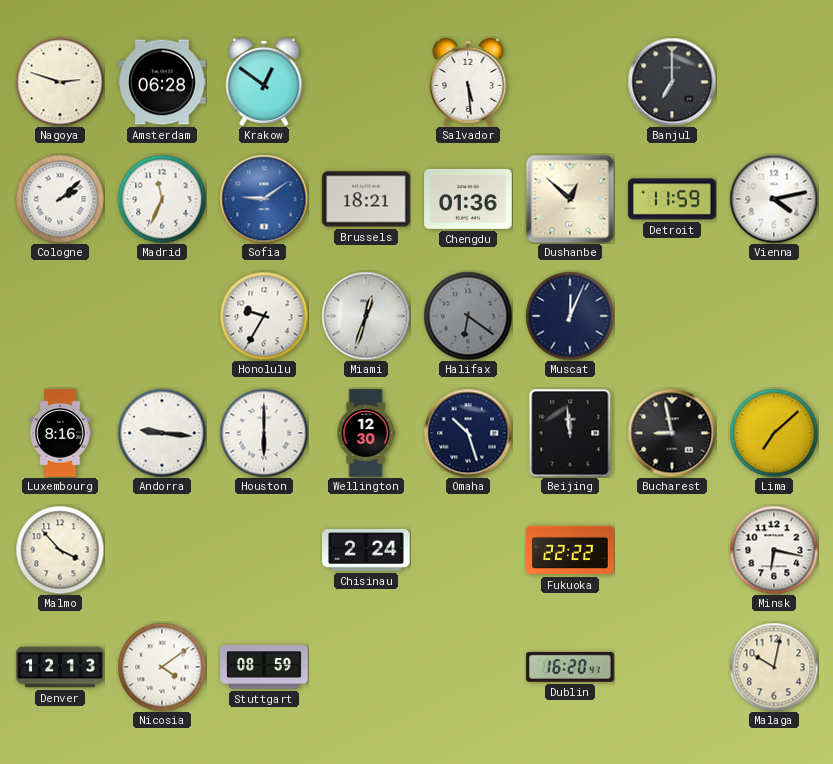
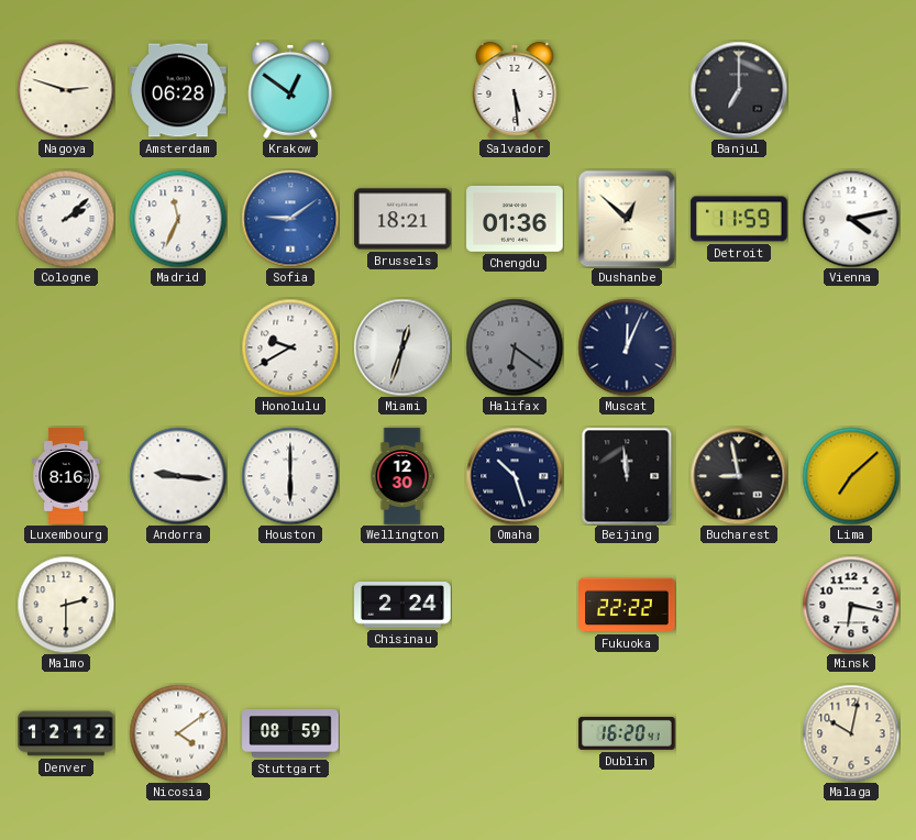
Honolulu: 9:35 -> 9:40
Malmo: 3:53 -> 2:30
Denver: 12:13 -> 12:12
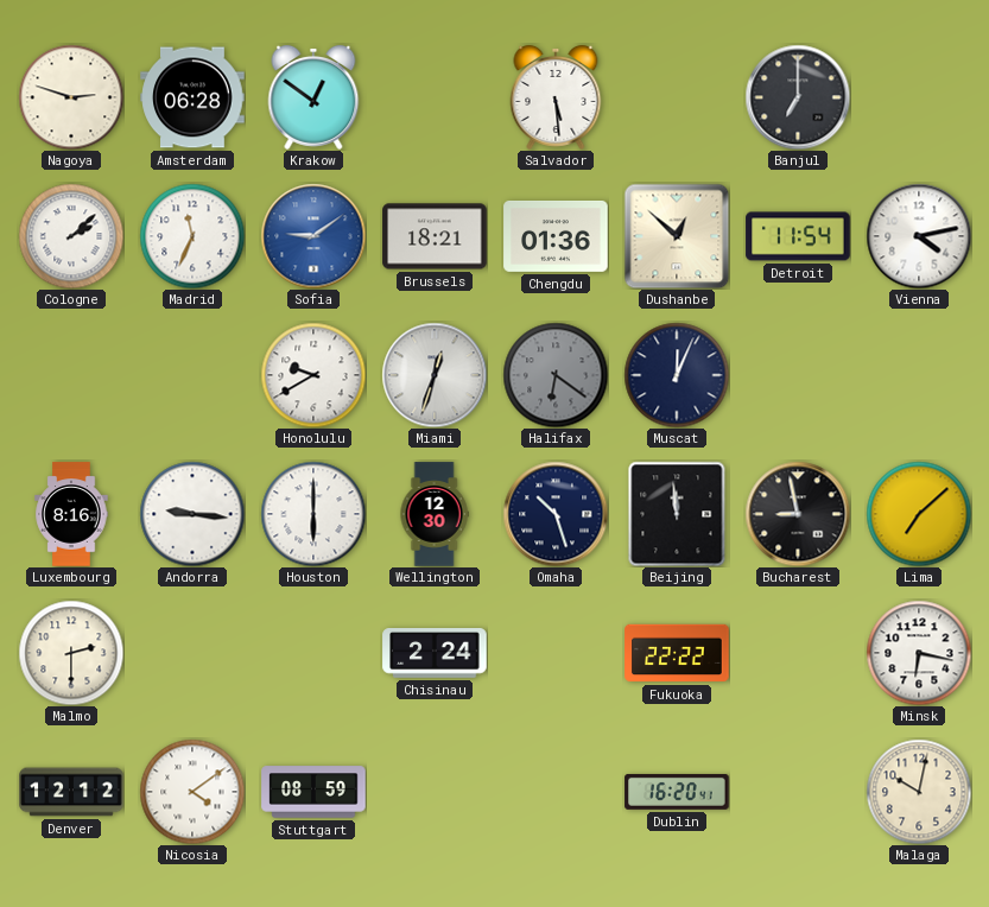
Detroit: 11:59 -> 11:54
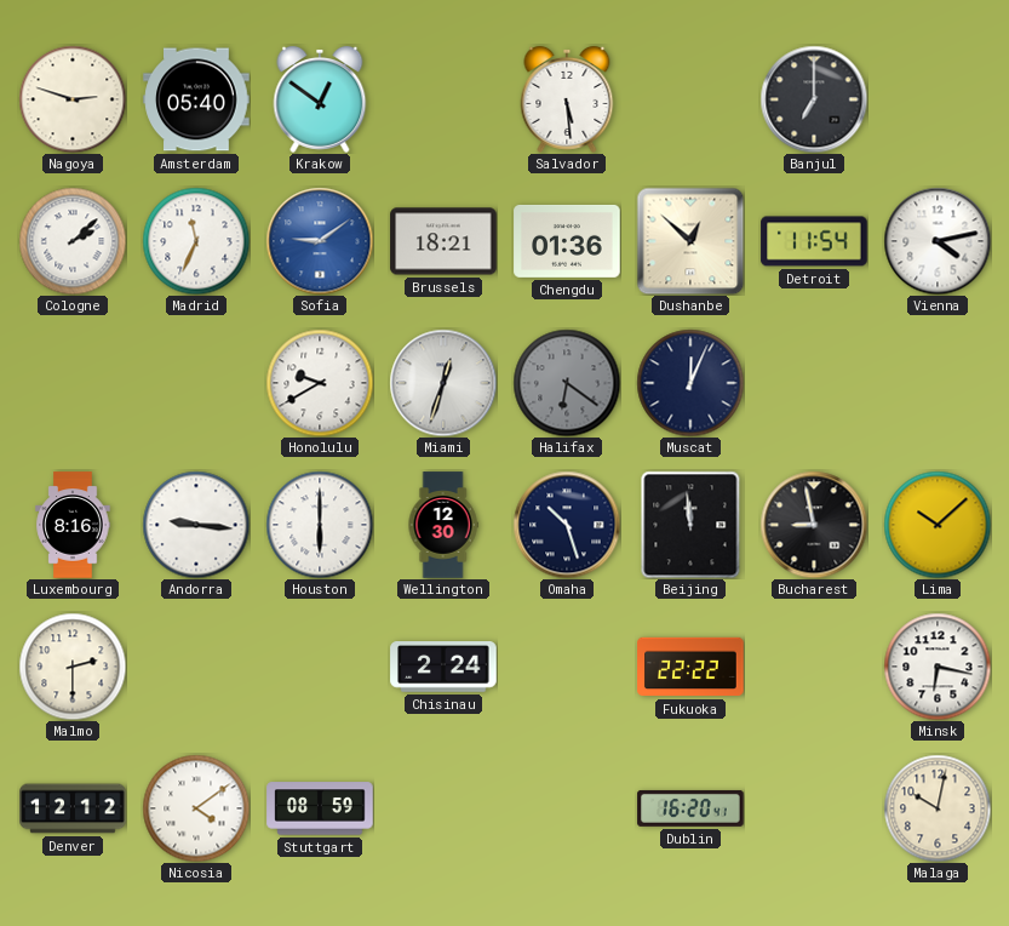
Amsterdam: 06:28 -> 05:40
Lima: 7:08 -> 10:08
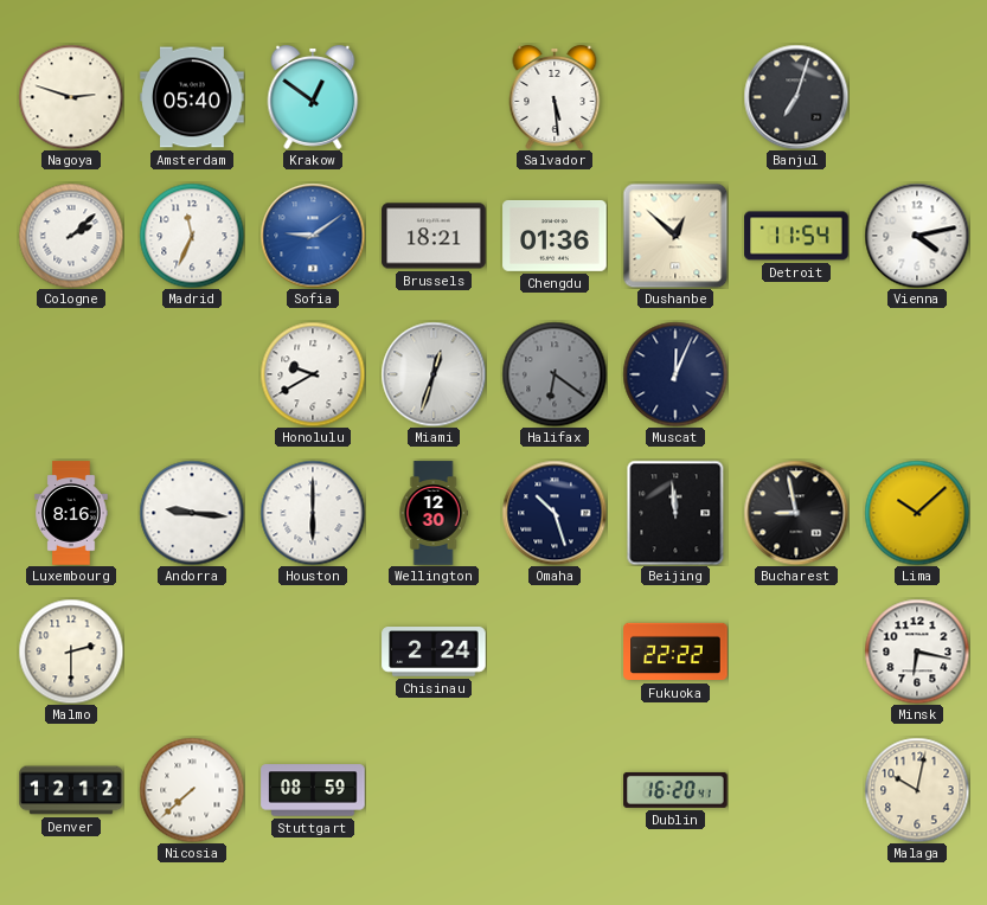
Banjul: 7:00 -> 7:03
Nicosia: 4:09 -> 7:38
